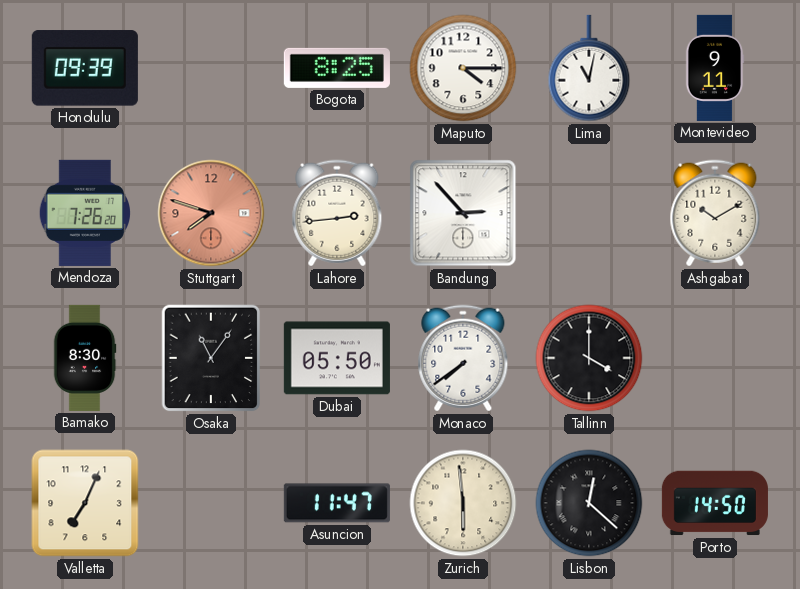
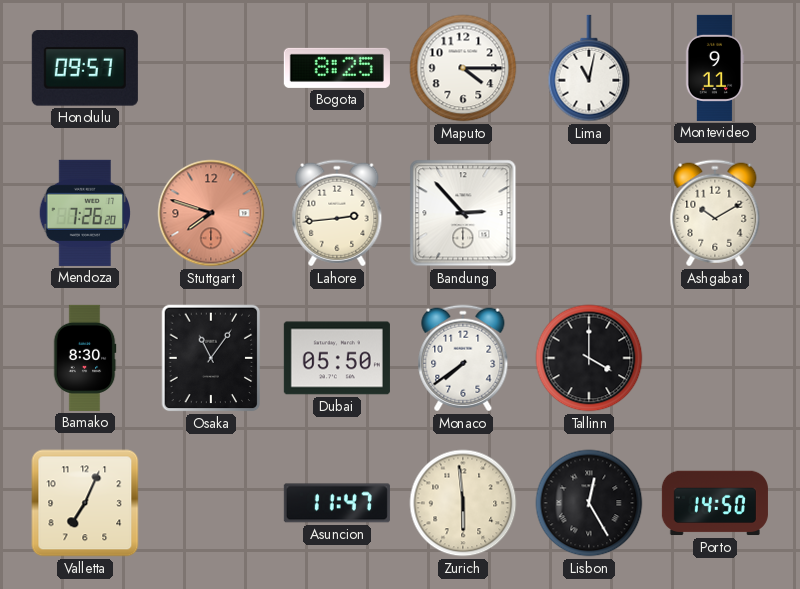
Honolulu: 09:39 -> 09:57
Lisbon: 12:22 -> 12:25
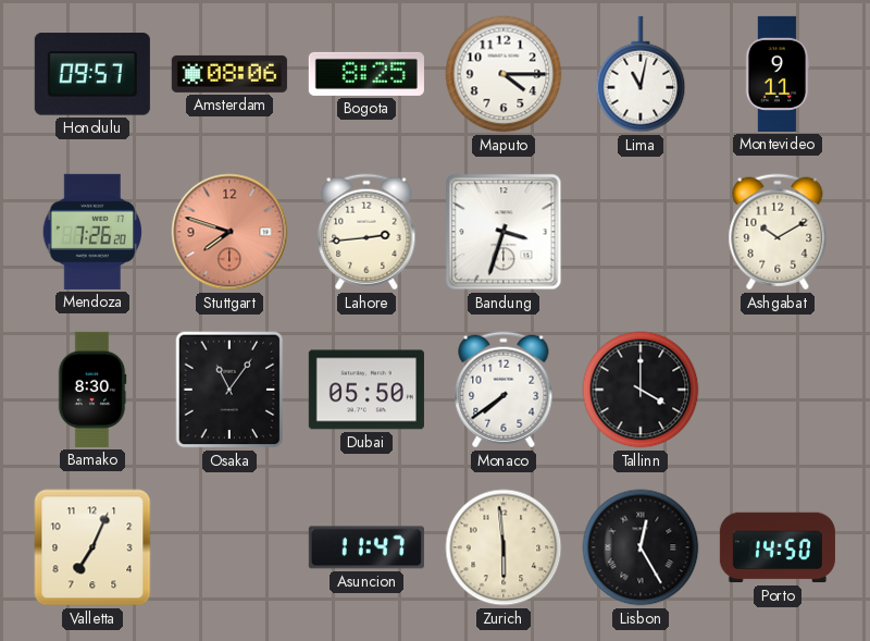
Amsterdam: none -> 08:06
Bandung: 2:53 -> 3:33
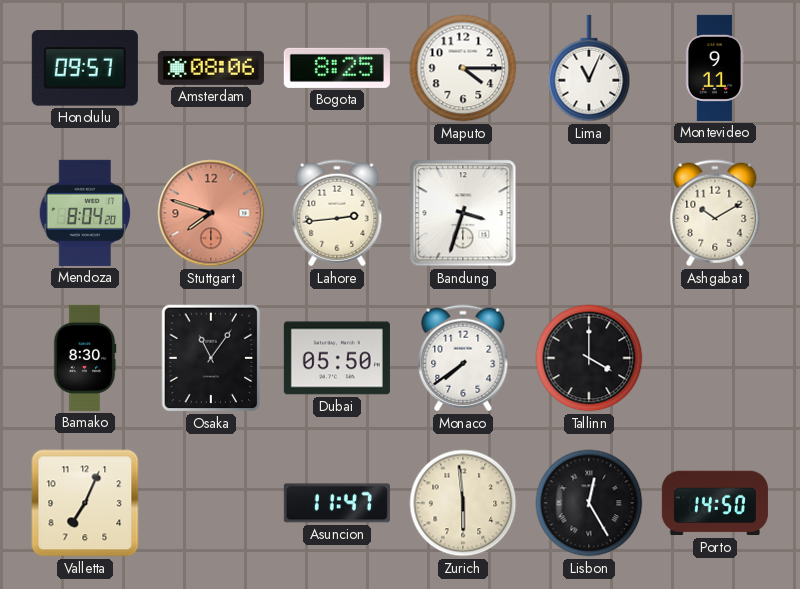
Lima: 11:02 -> 11:04
Mendoza: 7:26 -> 8:04
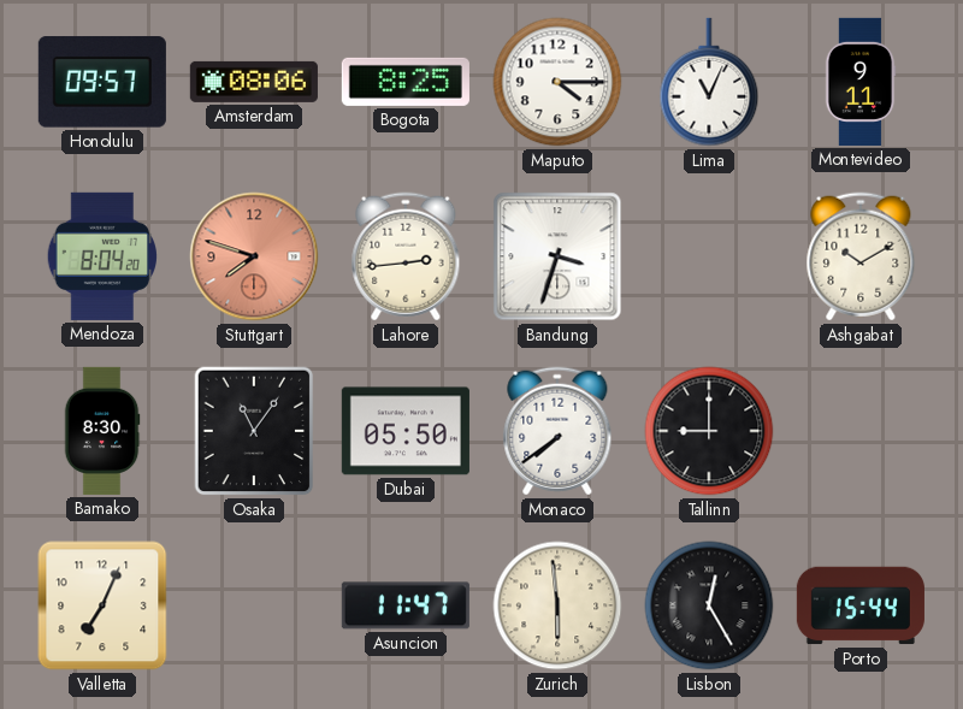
Tallinn: 4:00 -> 9:00
Porto: 14:50 -> 15:44
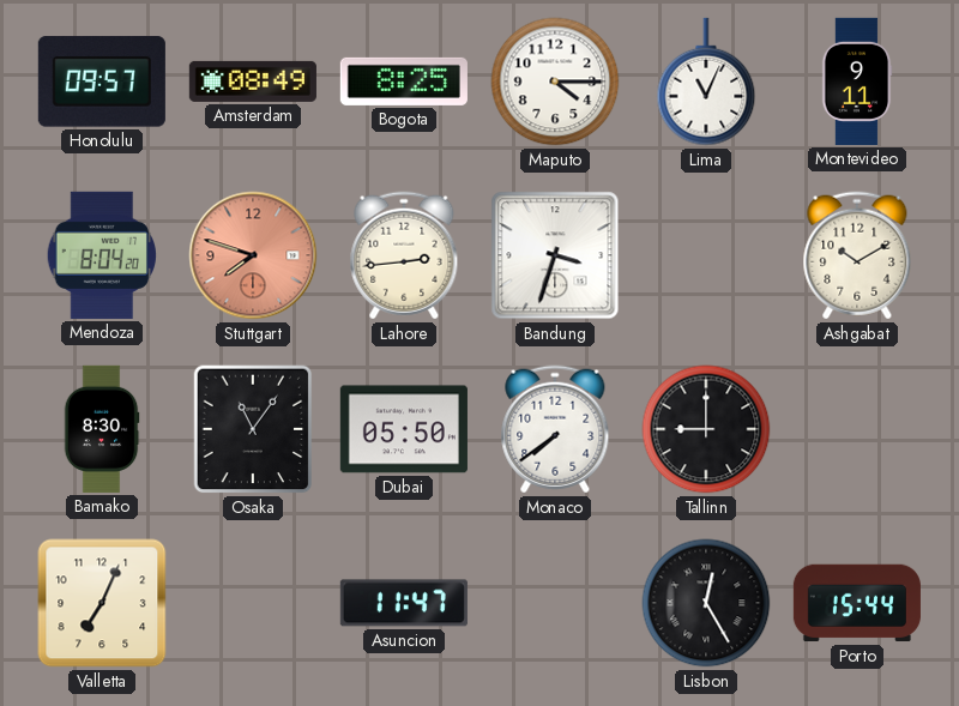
Amsterdam: 08:06 -> 08:49
Zurich: 5:59 -> none
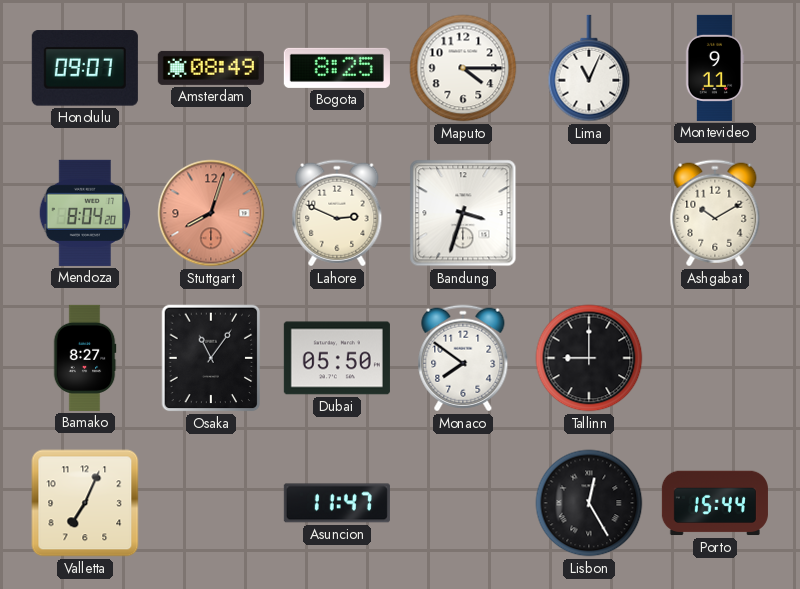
Honolulu: 09:57 -> 09:07
Stuttgart: 7:48 -> 8:03
Lahore: 2:44 -> 2:49
Bamako: 8:30 -> 8:27
Monaco: 7:39 -> 7:51
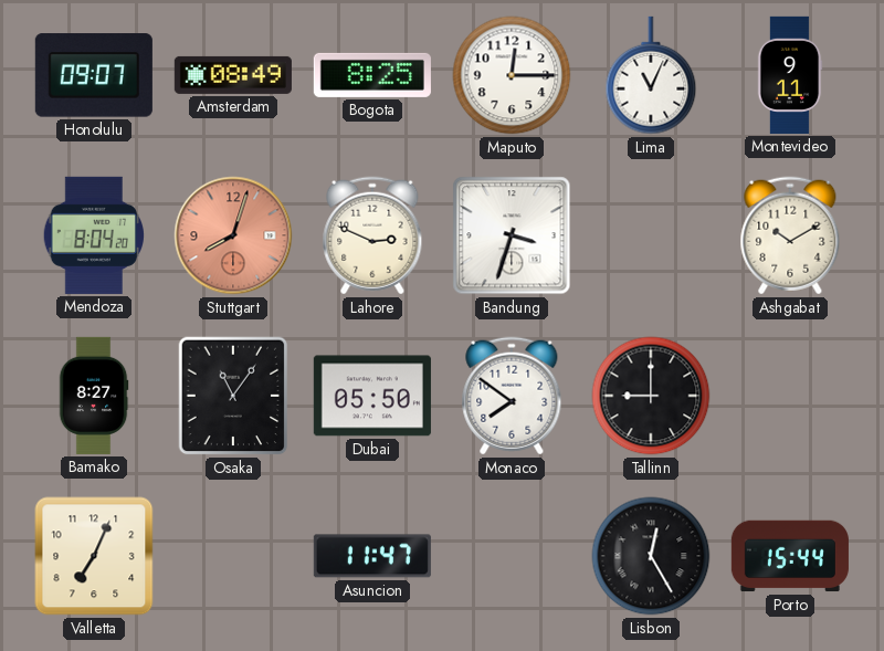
Maputo: 4:15 -> 12:15
